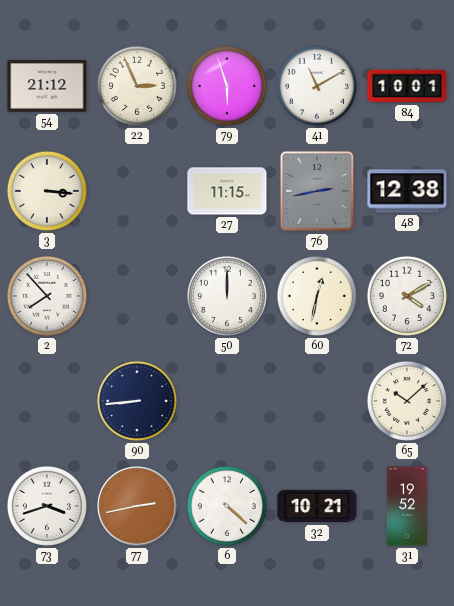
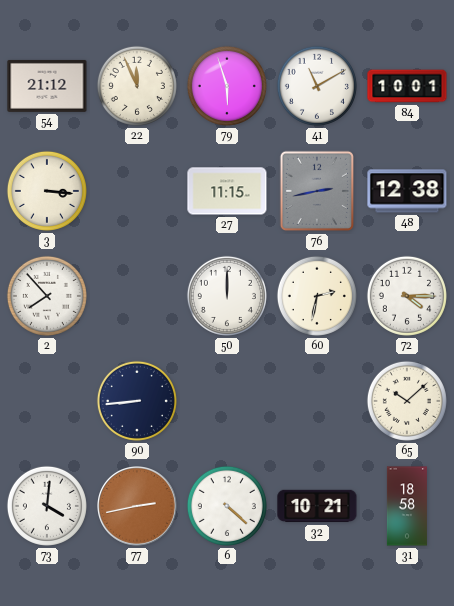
22: 2:56 -> 11:56
60: 12:32 -> 2:32
72: 4:10 -> 4:15
73: 3:42 -> 4:01
31: 19:52 -> 18:58
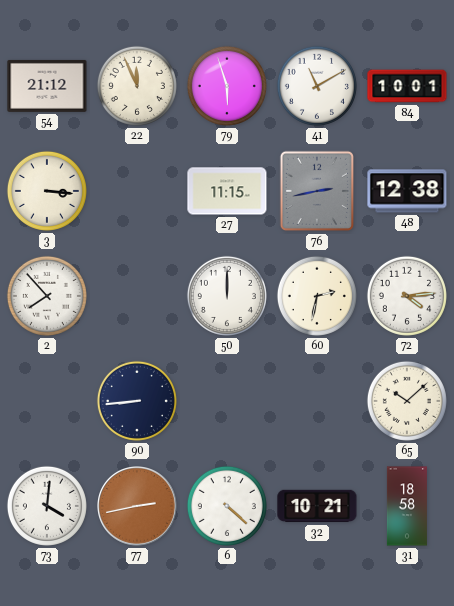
72: 4:15 -> 4:14
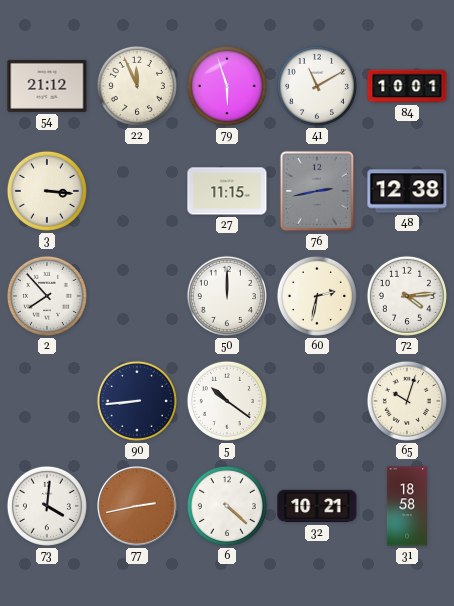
5: none -> 10:21
65: 10:08 -> 10:03
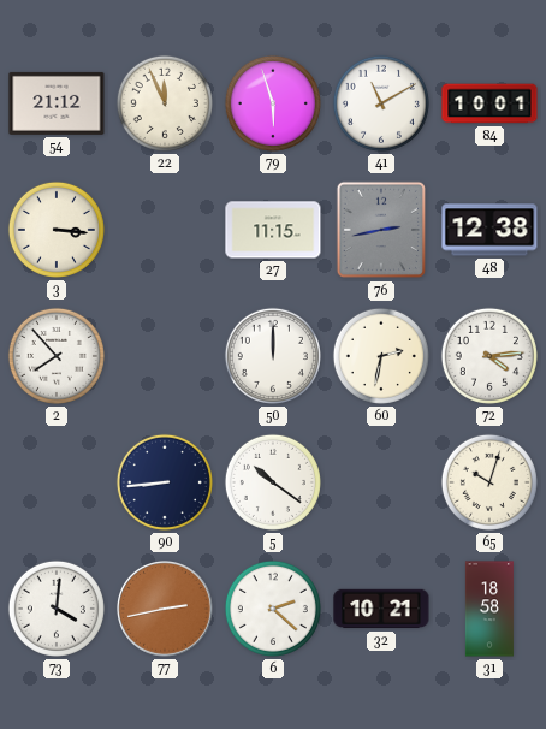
6: 4:22 -> 2:22
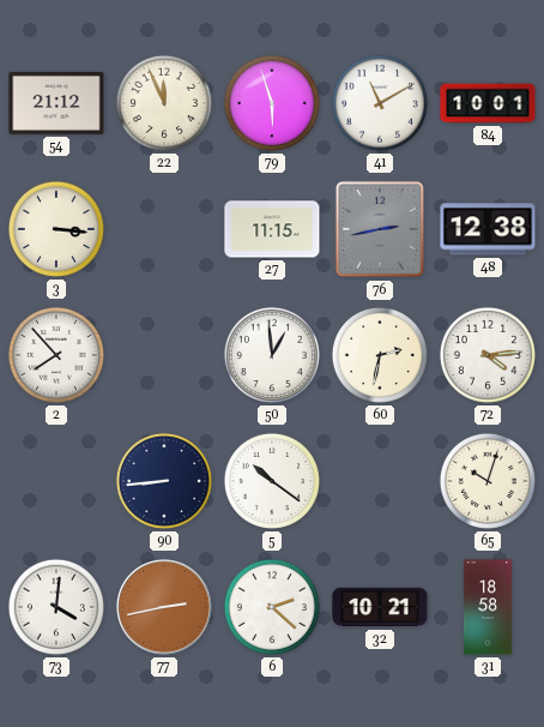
50: 12:00 -> 12:59
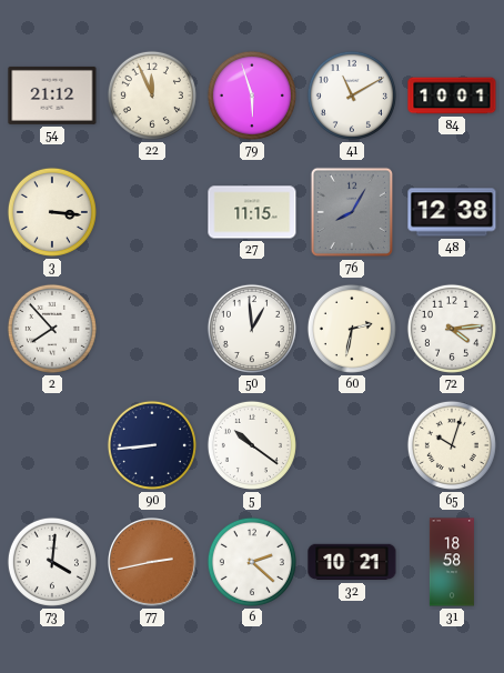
76: 2:43 -> 8:05
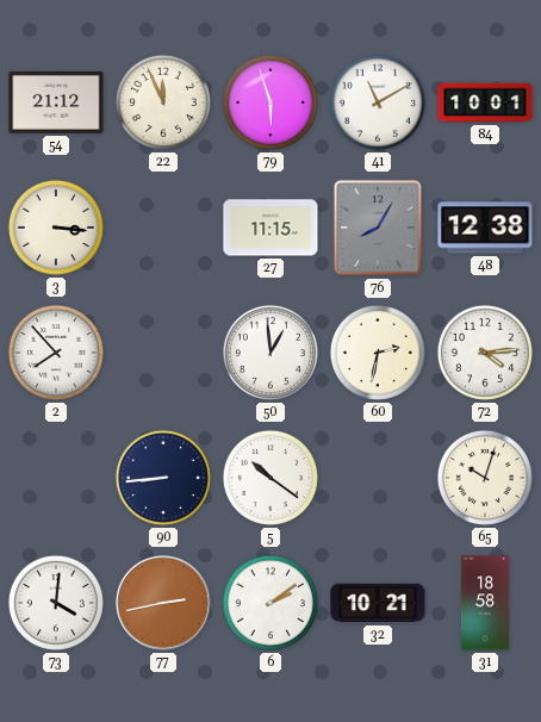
6: 2:22 -> 2:09
